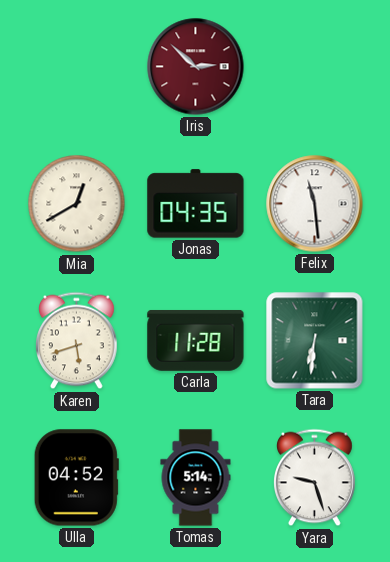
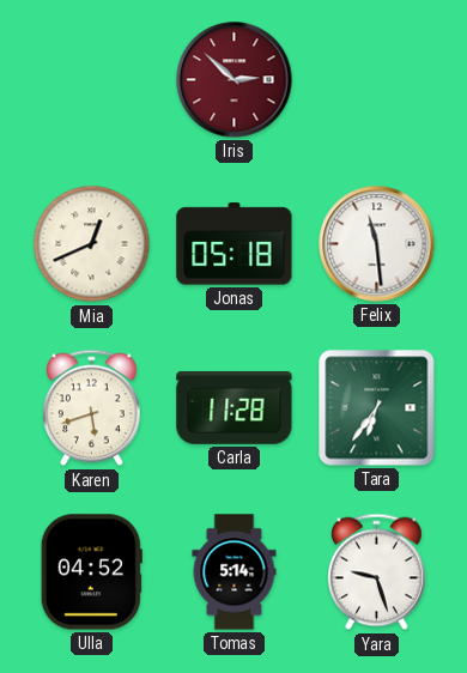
Mia: 12:40 -> 12:41
Jonas: 04:35 -> 05:18
Tara: 6:31 -> 6:36
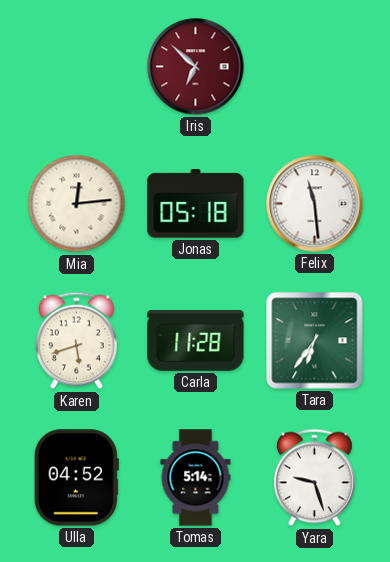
Iris: 2:52 -> 6:52
Mia: 12:41 -> 12:14
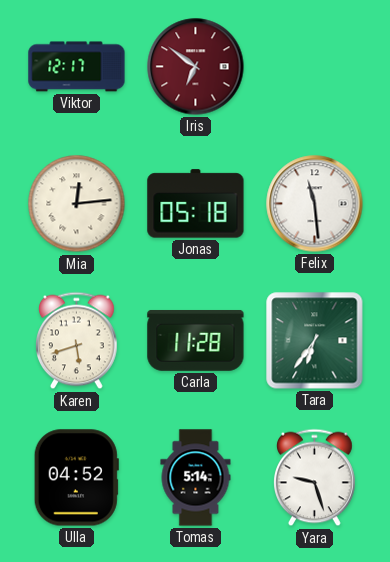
Viktor: none -> 12:17
Iris: 6:52 -> 6:51
